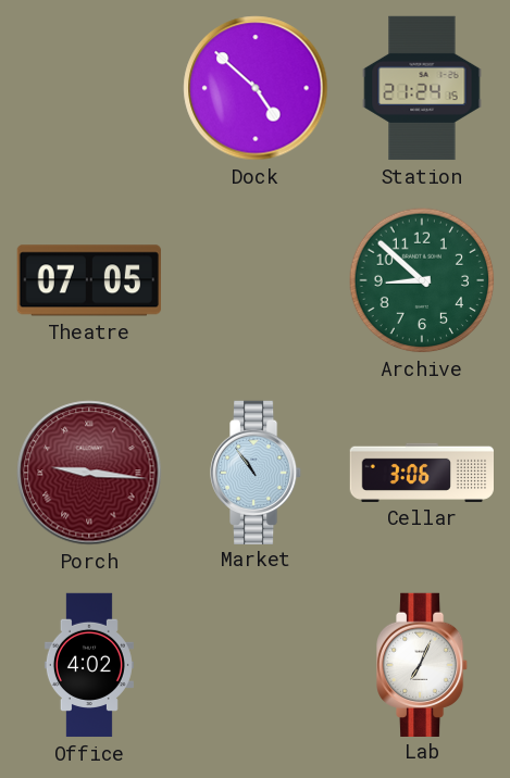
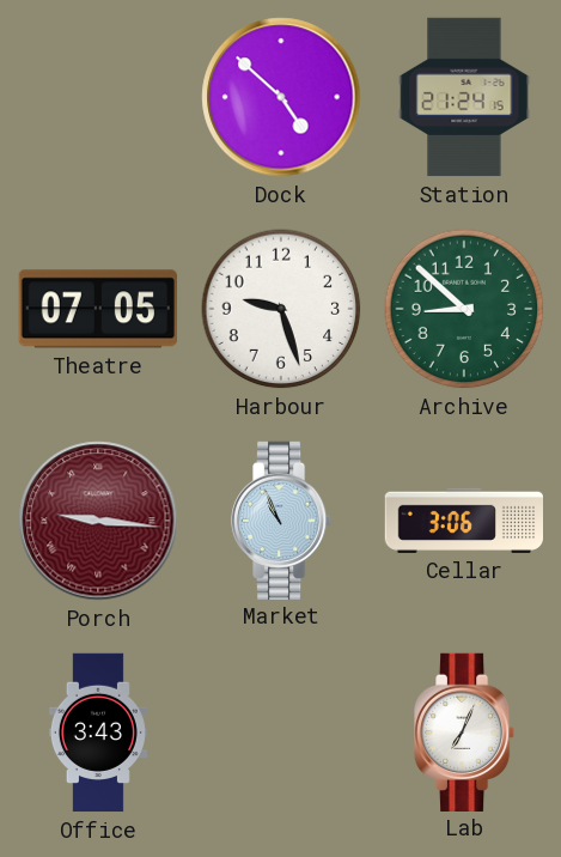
Harbour: none -> 9:27
Market: 10:54 -> 10:56
Office: 4:02 -> 3:43
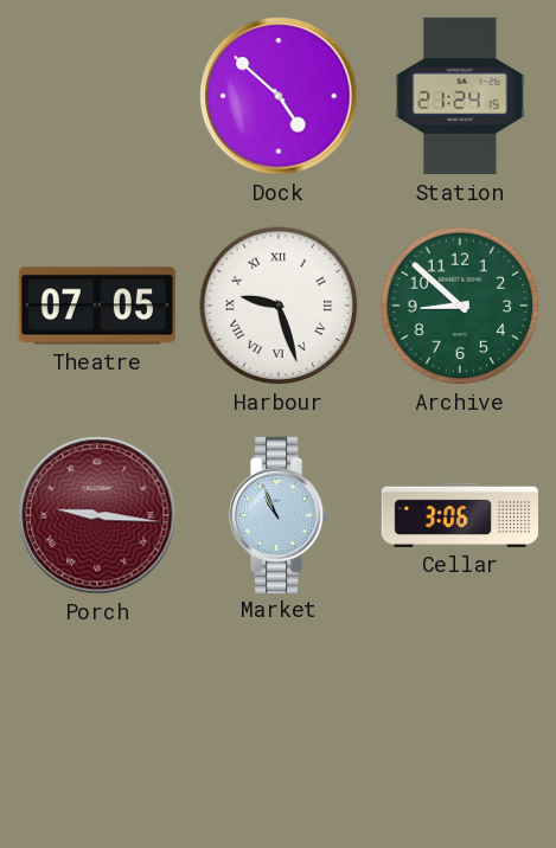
Harbour numerals: Arabic -> Roman
Office: 3:43 -> none
Lab: 7:04 -> none
